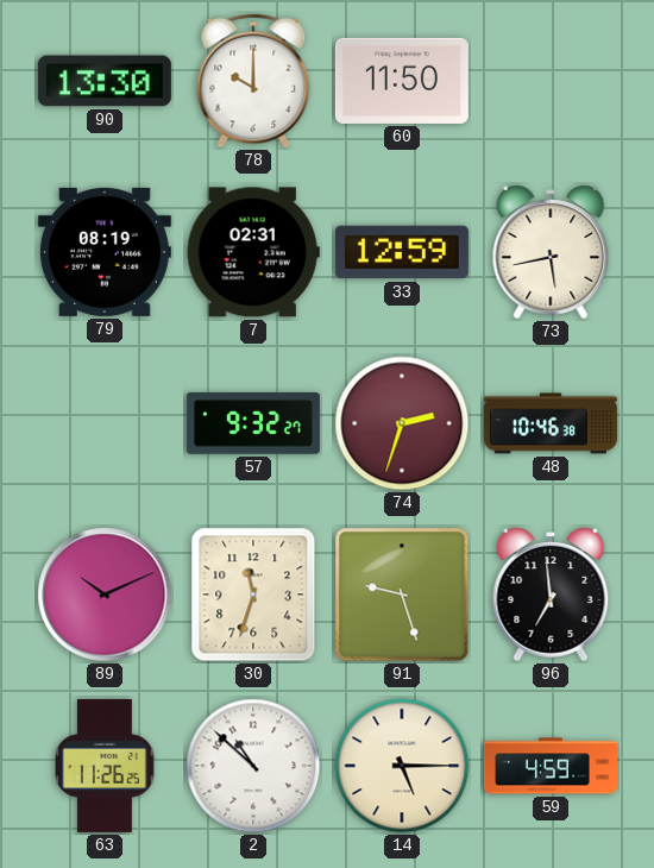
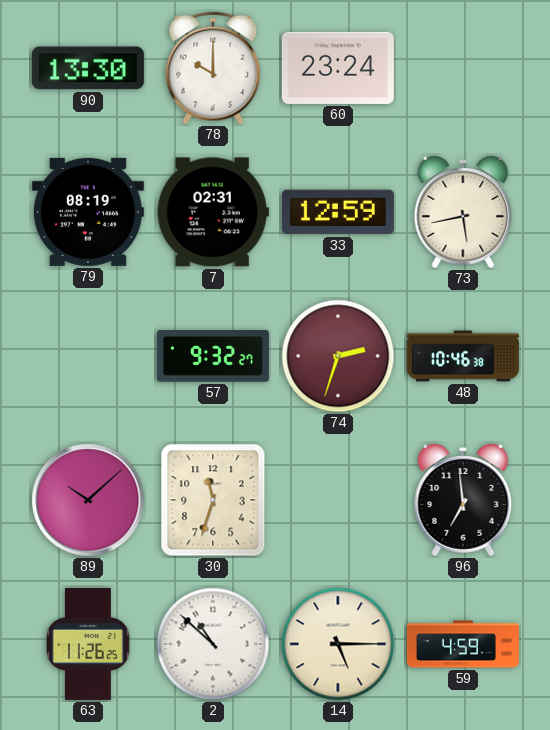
60: 11:50 -> 23:24
89: 10:11 -> 10:08
91: 9:27 -> none
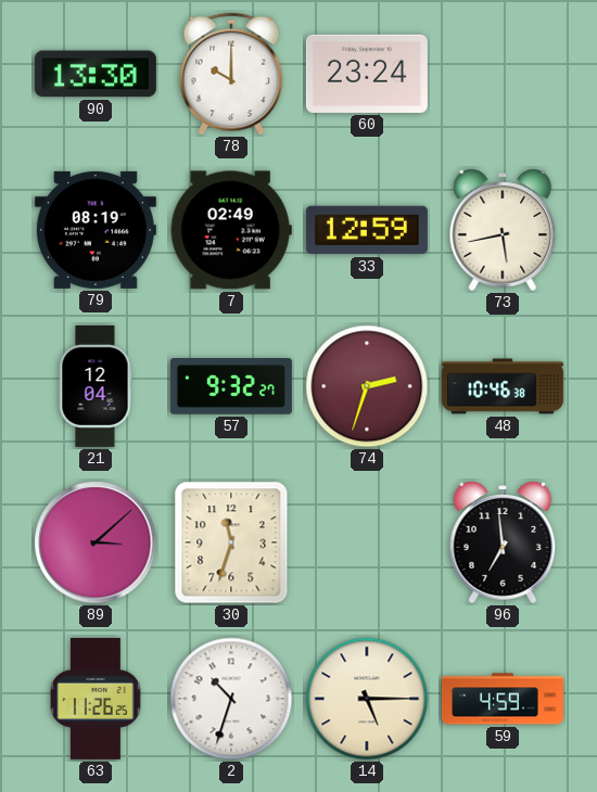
7: 02:31 -> 02:49
21: none -> 12:04
89: 10:08 -> 3:08
2: 10:52 -> 10:33
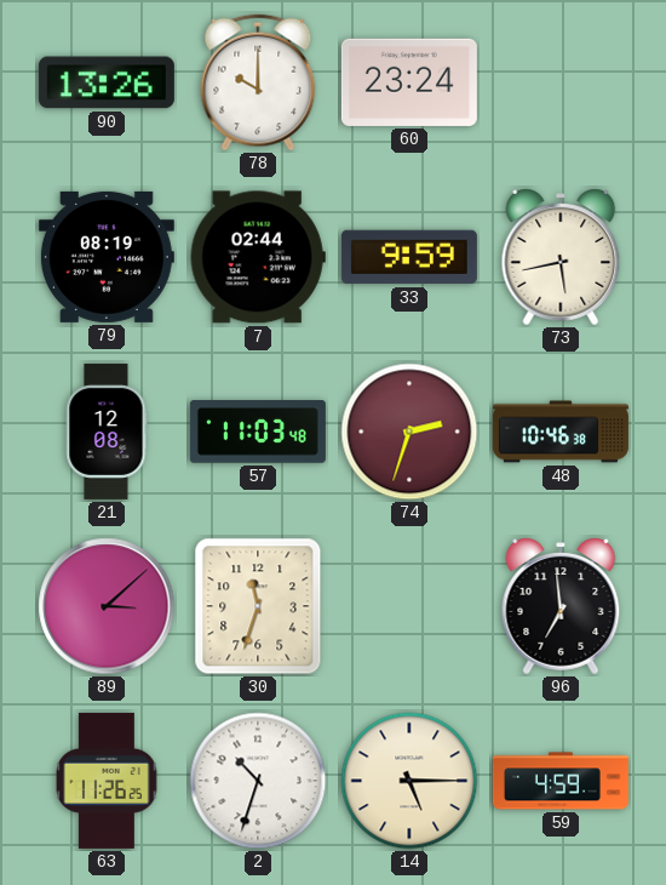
90: 13:30 -> 13:26
7: 02:49 -> 02:44
33: 12:59 -> 9:59
21: 12:04 -> 12:08
57: 9:32 -> 11:03
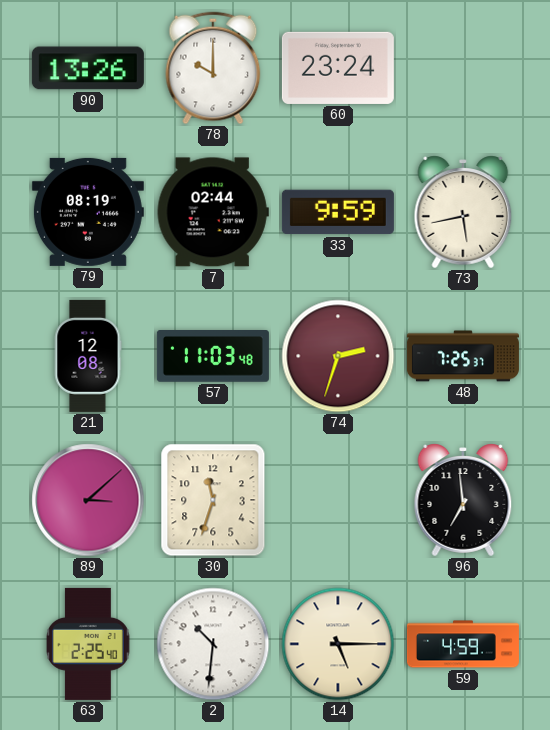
48: 10:46 -> 7:25
63: 11:26 -> 2:25
2: 10:33 -> 10:31
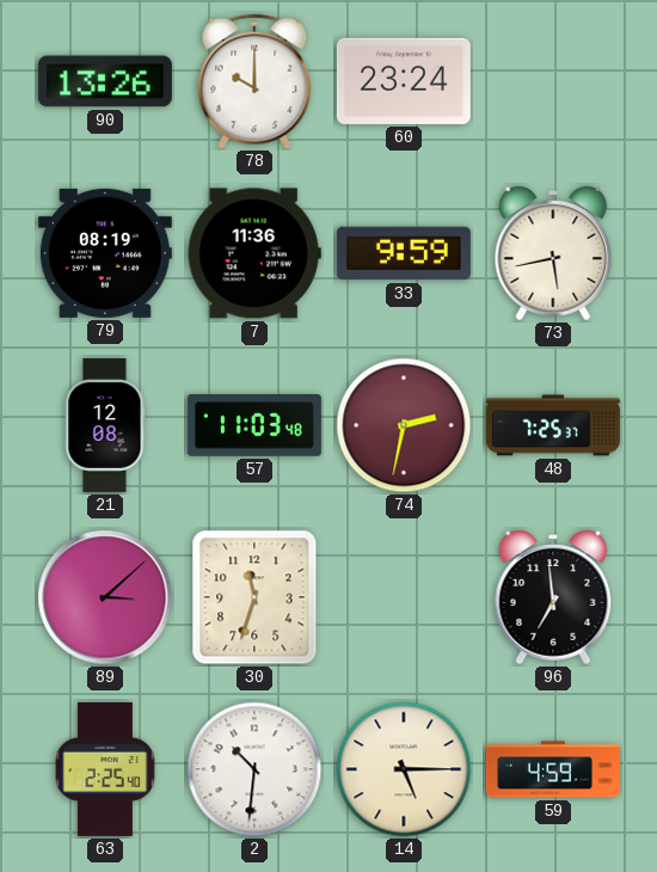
7: 02:44 -> 11:36
74: 2:33 -> 2:32
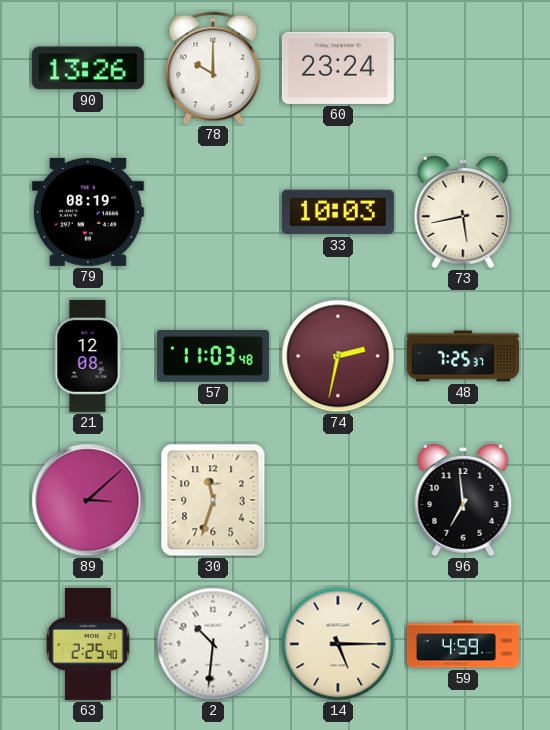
7: 11:36 -> none
33: 9:59 -> 10:03
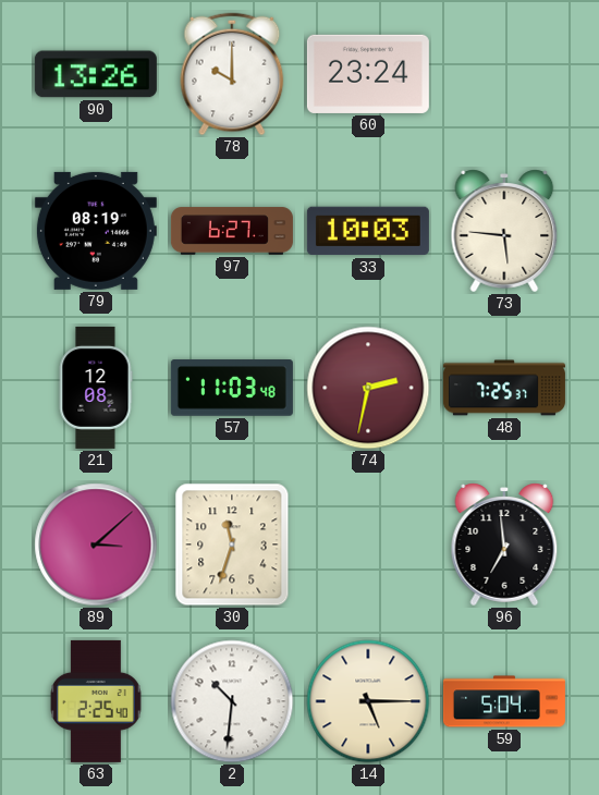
97: none -> 6:27
73: 5:43 -> 5:46
59: 4:59 -> 5:04
